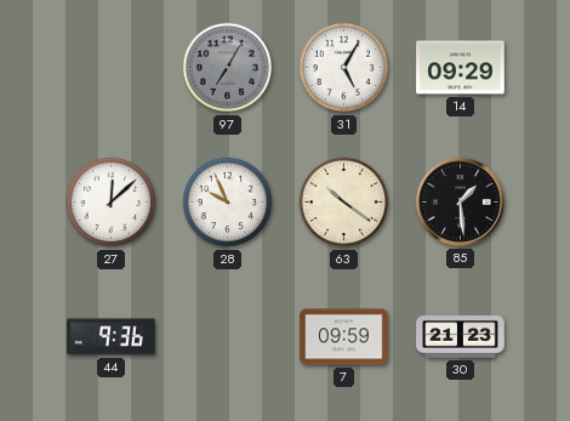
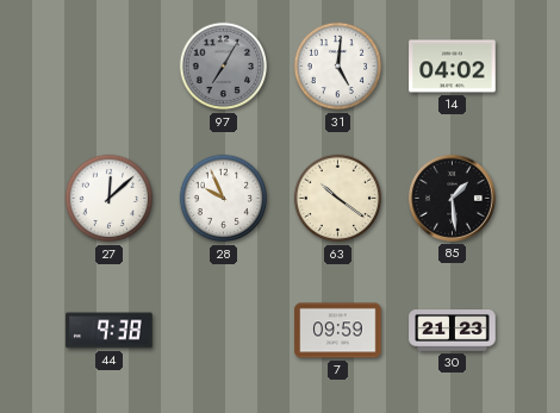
31: 5:05 -> 5:01
14: 09:29 -> 04:02
44: 9:36 -> 9:38
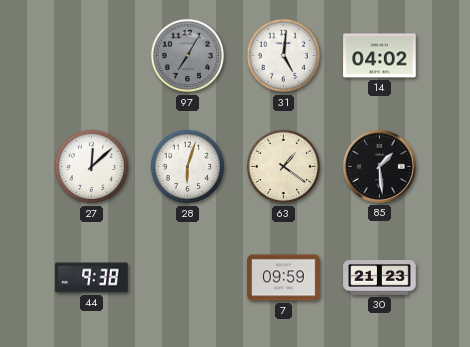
28: 9:56 -> 6:03
63: 10:21 -> 1:21
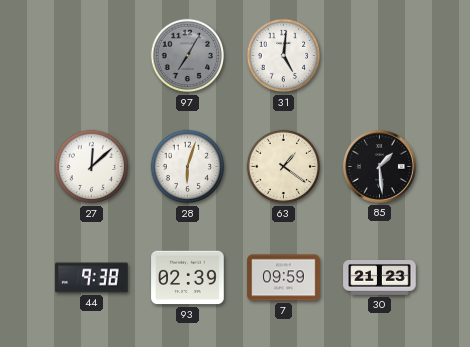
14: 04:02 -> none
93: none -> 02:39
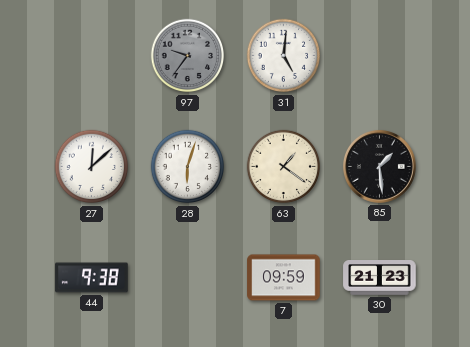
97: 7:05 -> 9:36
93: 02:39 -> none
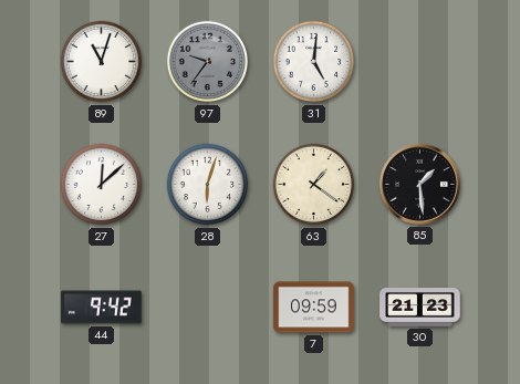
89: none -> 11:03
44: 9:38 -> 9:42
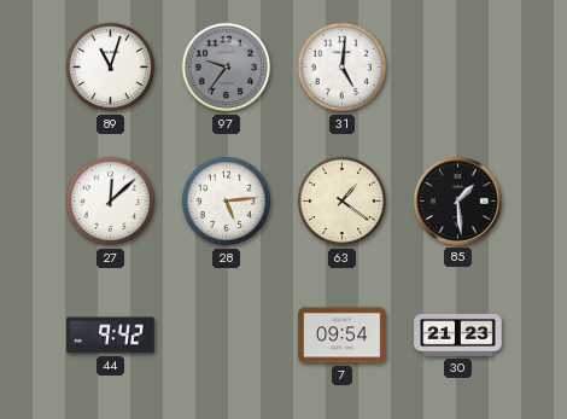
28: 6:03 -> 5:14
7: 09:59 -> 09:54
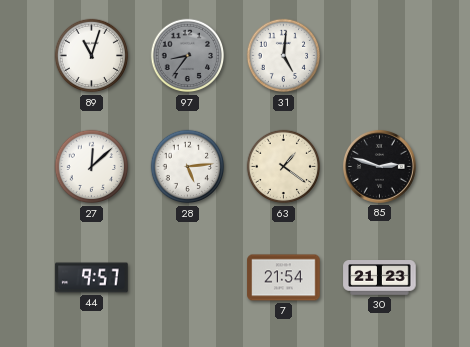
97: 9:36 -> 8:36
85: 1:29 -> 2:48
44: 9:42 -> 9:57
7: 09:54 -> 21:54
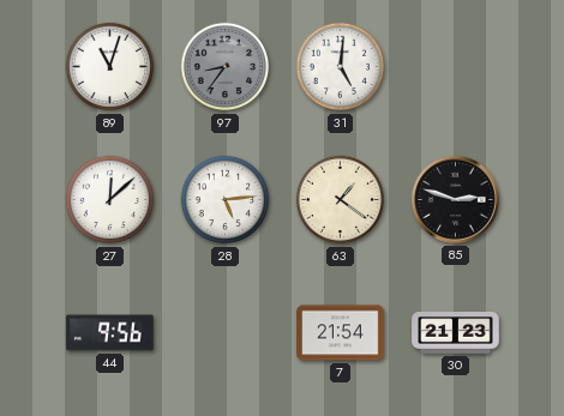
44: 9:57 -> 9:56
